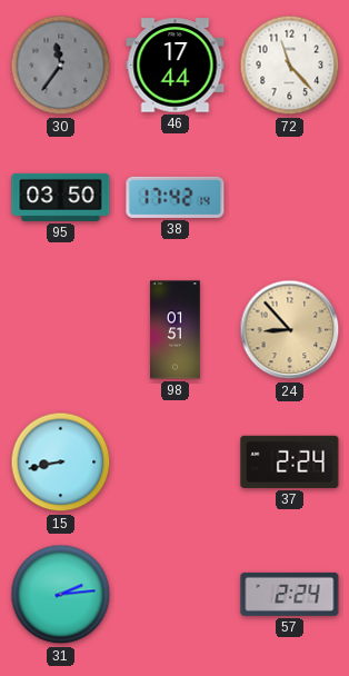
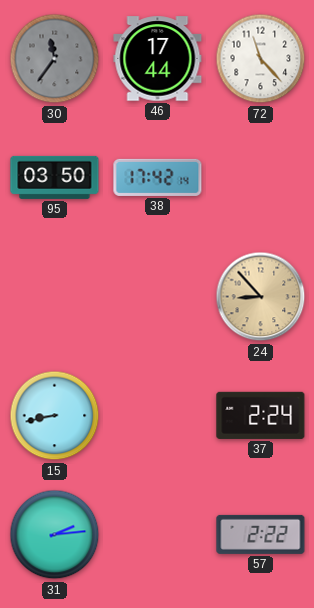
98: 01:51 -> none
57: 2:24 -> 2:22
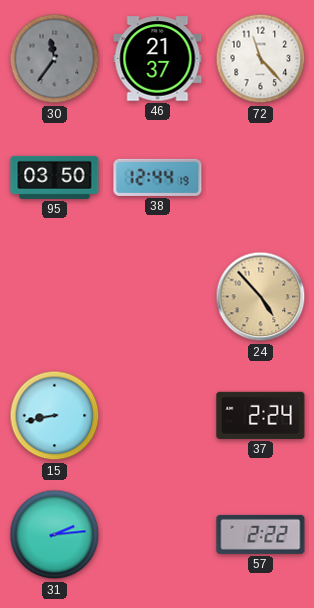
46: 17:44 -> 21:37
38: 17:42 -> 12:44
24: 8:53 -> 4:53
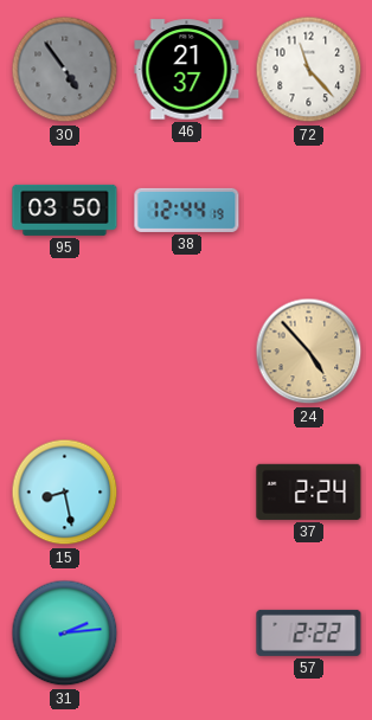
30: 11:36 -> 4:54
15: 8:43 -> 8:28
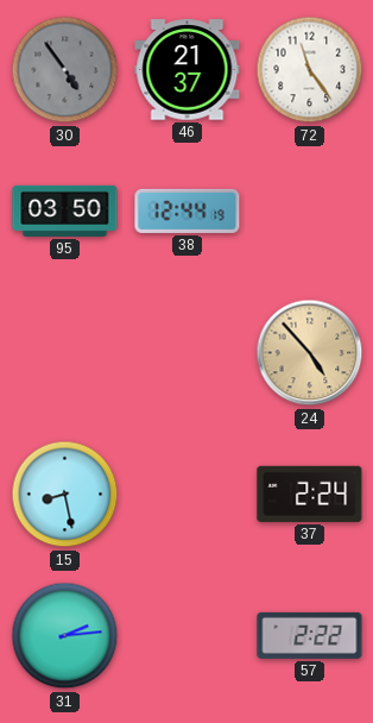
72: 11:23 -> 11:24
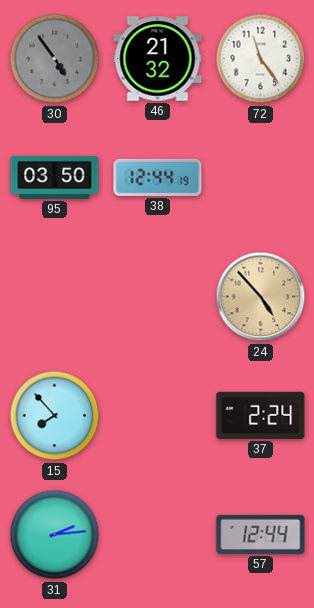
46: 21:37 -> 21:32
15: 8:28 -> 7:53
57: 2:22 -> 12:44
